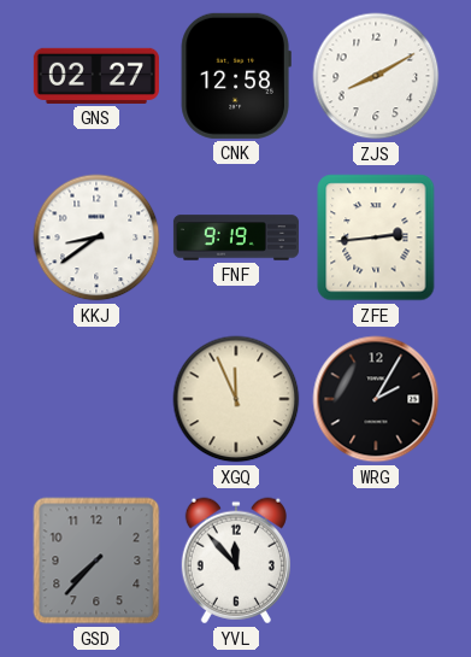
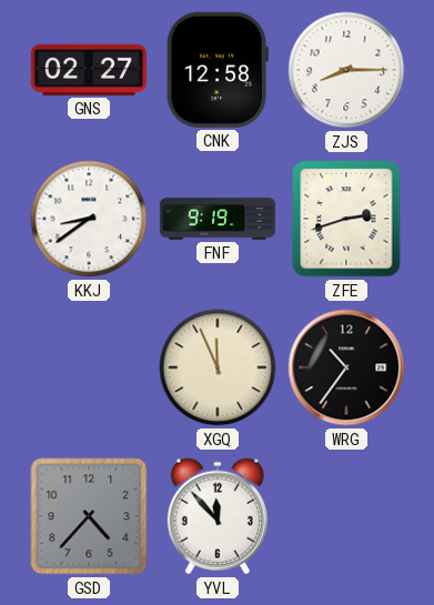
ZJS: 8:10 -> 8:15
ZFE: 2:44 -> 2:42
WRG: 2:05 -> 10:36
GSD: 7:37 -> 4:37
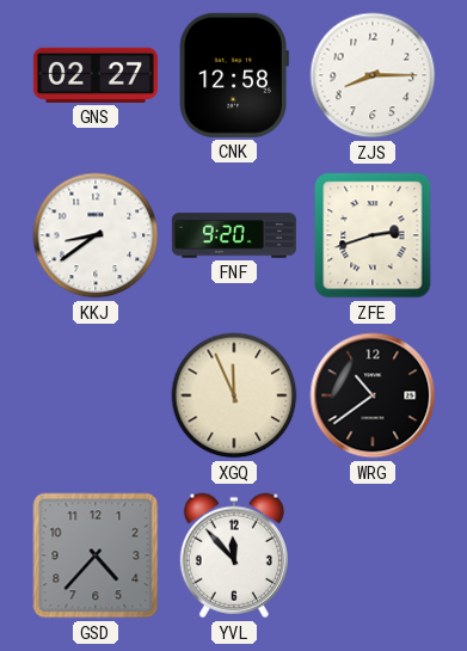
FNF: 9:19 -> 9:20
WRG: 10:36 -> 10:39
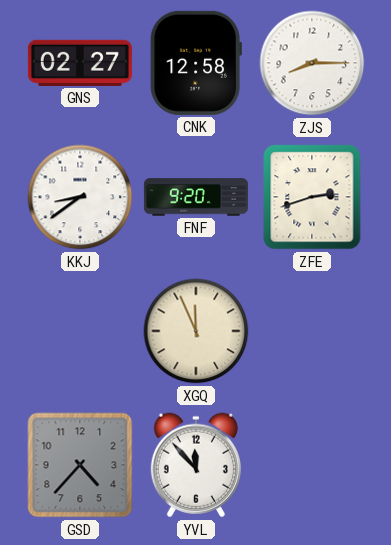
WRG: 10:39 -> none
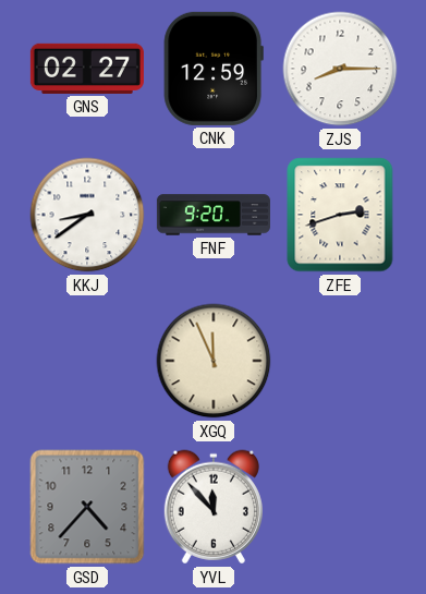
CNK: 12:58 -> 12:59
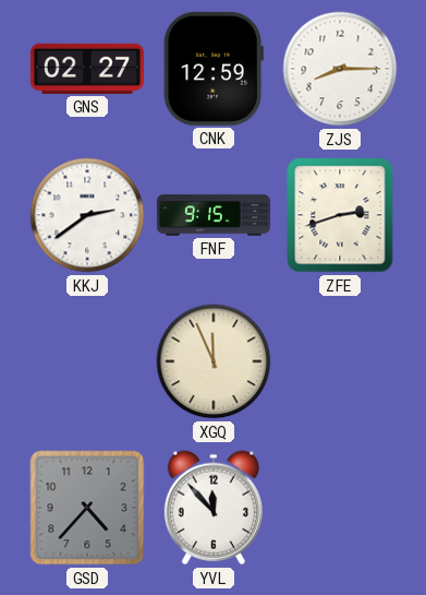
KKJ: 8:39 -> 2:39
FNF: 9:20 -> 9:15
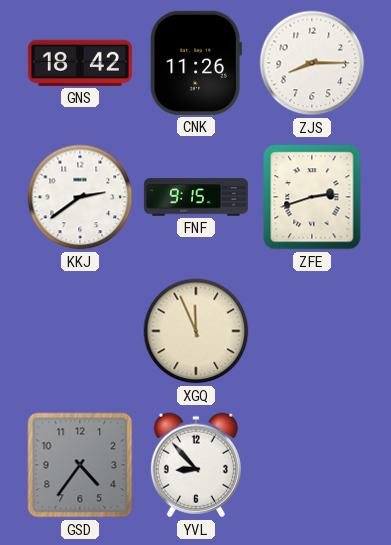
GNS: 02:27 -> 18:42
CNK: 12:59 -> 11:26
GSD: 4:37 -> 4:36
YVL: 11:53 -> 8:53
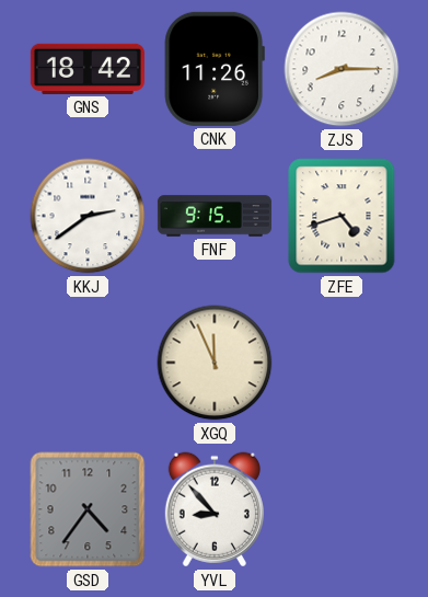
ZFE: 2:42 -> 4:42
